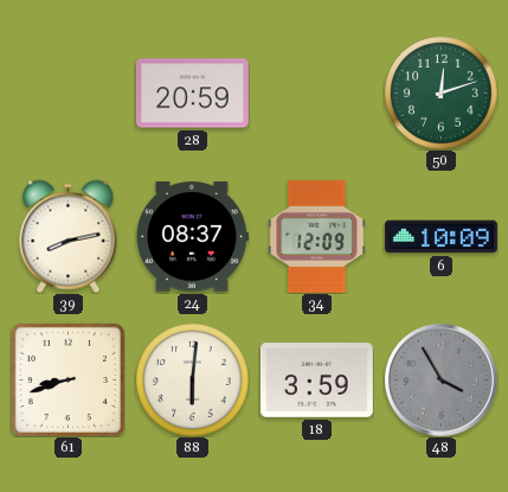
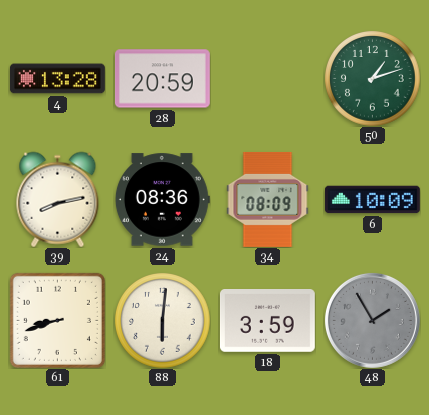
4: none -> 13:28
50: 12:12 -> 1:12
24: 08:37 -> 08:36
34: 12:09 -> 08:09
48: 3:55 -> 1:55
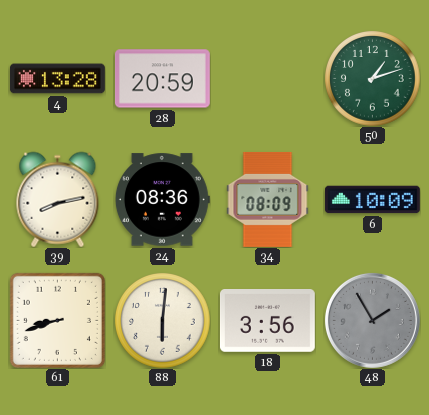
18: 3:59 -> 3:56
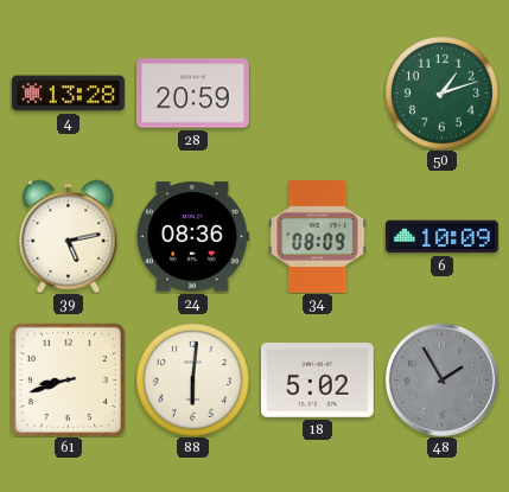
39: 8:13 -> 5:13
18: 3:56 -> 5:02
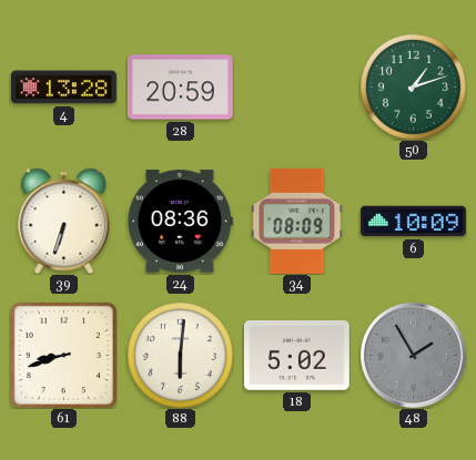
39: 5:13 -> 6:33
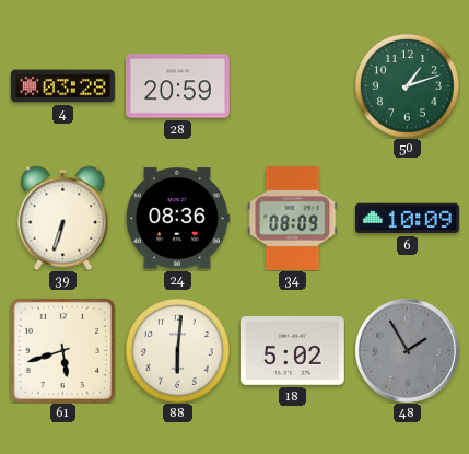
4: 13:28 -> 03:28
61: 8:42 -> 5:42
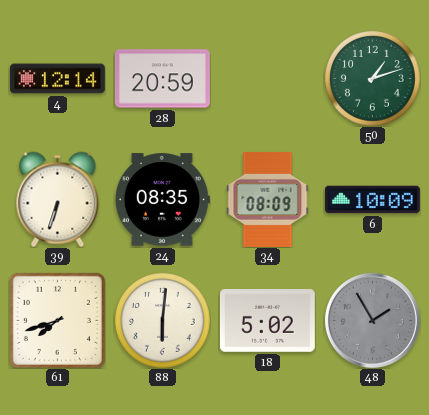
4: 03:28 -> 12:14
24: 08:36 -> 08:35
61: 5:42 -> 7:42
